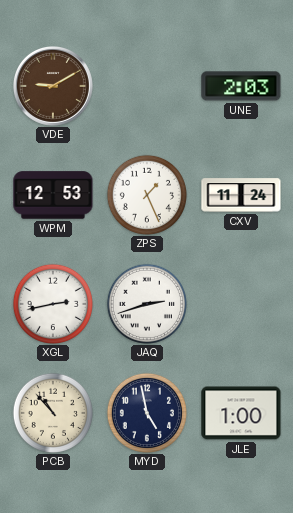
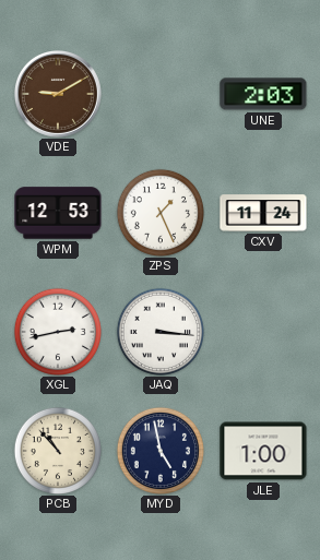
JAQ: 2:42 -> 3:16
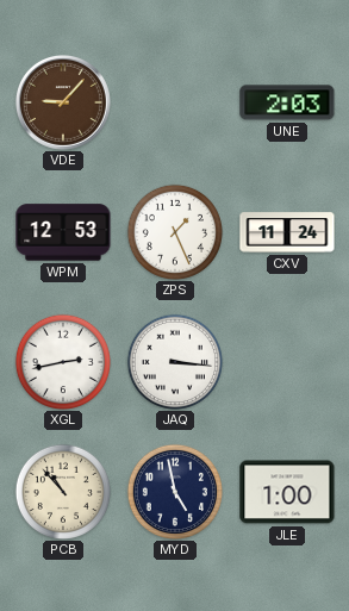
VDE: 9:10 -> 9:07
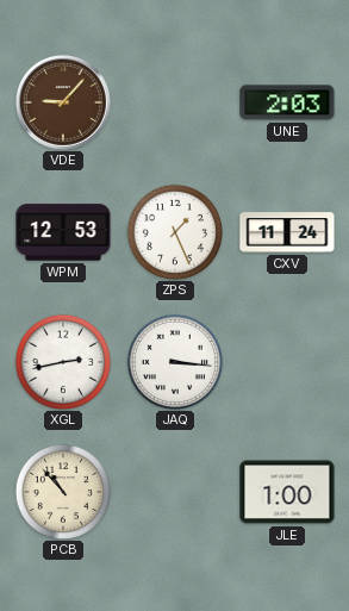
MYD: 4:58 -> none
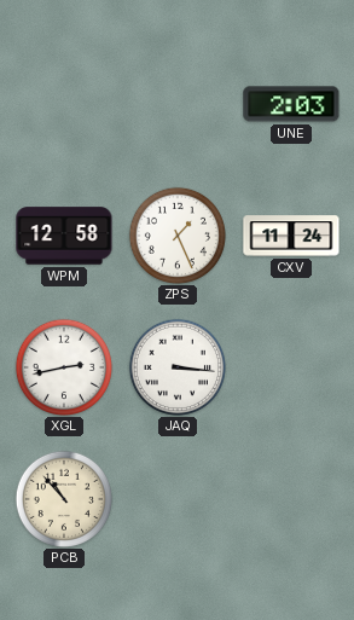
VDE: 9:07 -> none
WPM: 12:53 -> 12:58
JLE: 1:00 -> none
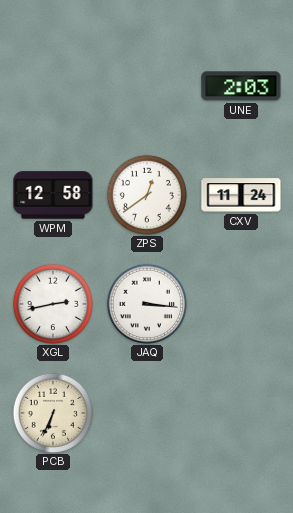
ZPS: 1:26 -> 12:39
PCB: 10:53 -> 6:34
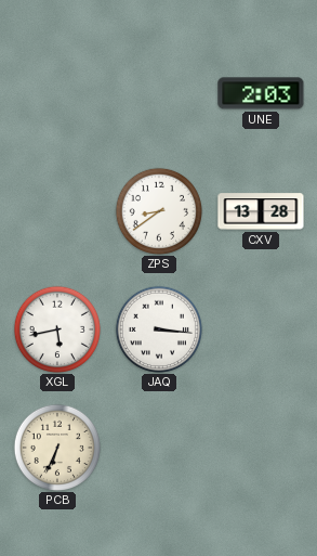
WPM: 12:58 -> none
ZPS: 12:39 -> 8:39
CXV: 11:24 -> 13:28
XGL: 2:43 -> 5:43
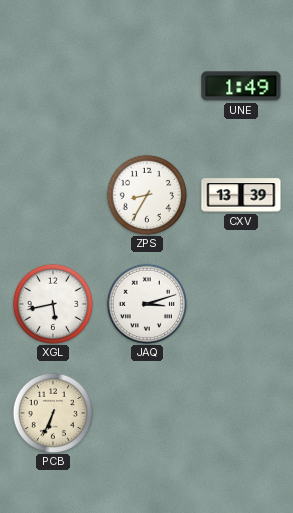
UNE: 2:03 -> 1:49
ZPS: 8:39 -> 8:35
CXV: 13:28 -> 13:39
JAQ: 3:16 -> 3:12
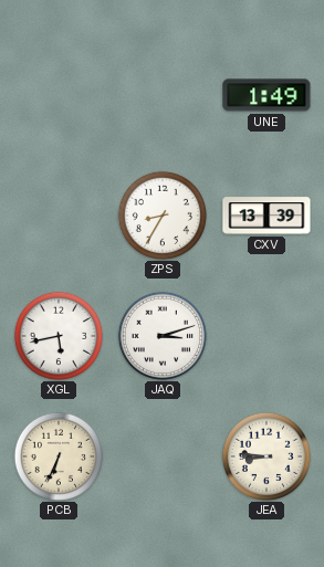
JEA: none -> 8:46
